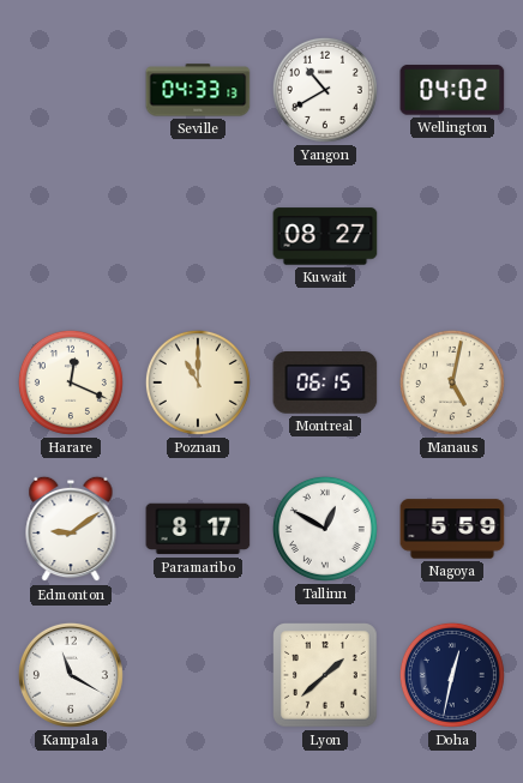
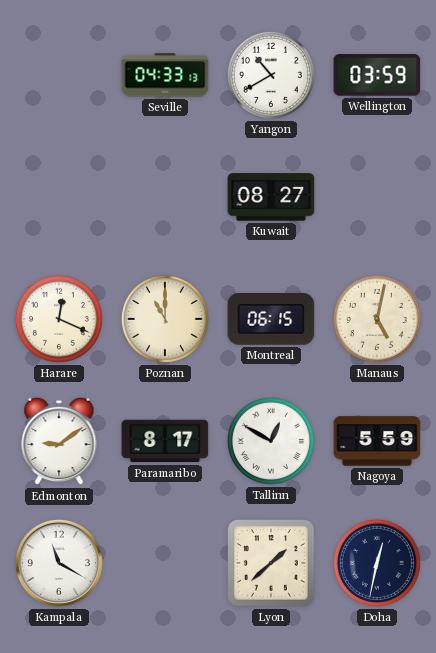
Wellington: 04:02 -> 03:59
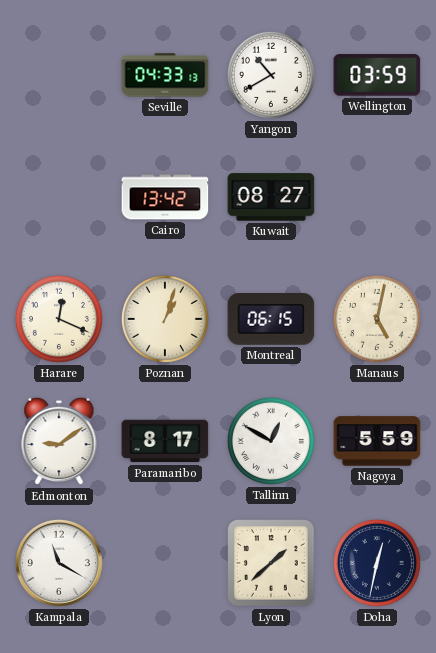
Cairo: none -> 13:42
Poznan: 11:00 -> 1:03
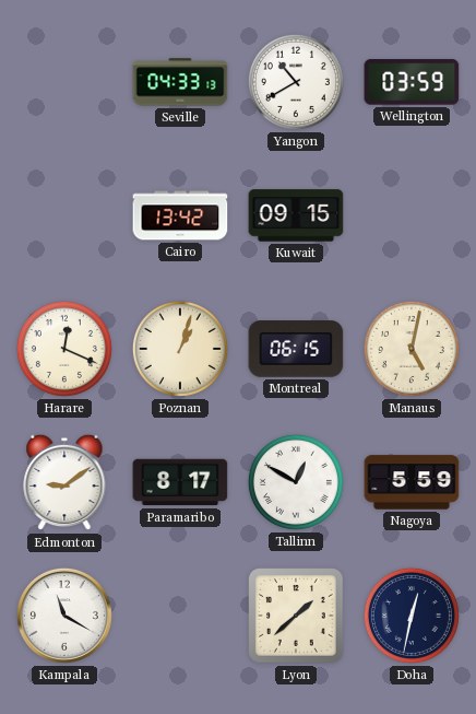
Kuwait: 08:27 -> 09:15
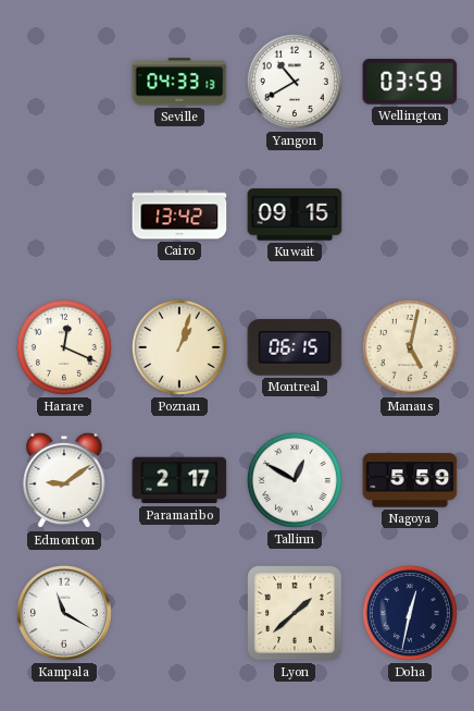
Paramaribo: 8:17 -> 2:17
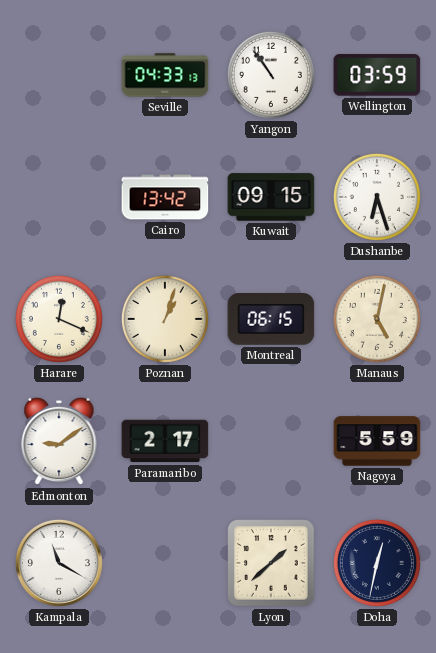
Yangon: 10:40 -> 10:54
Dushanbe: none -> 6:27
Tallinn: 12:50 -> none
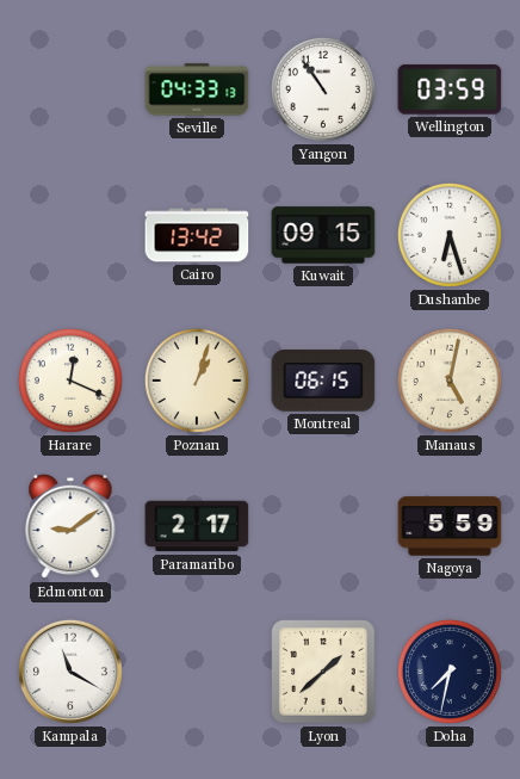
Doha: 12:32 -> 7:32
